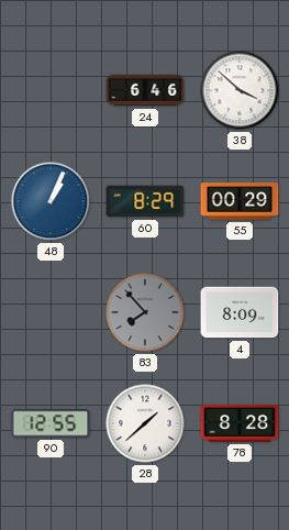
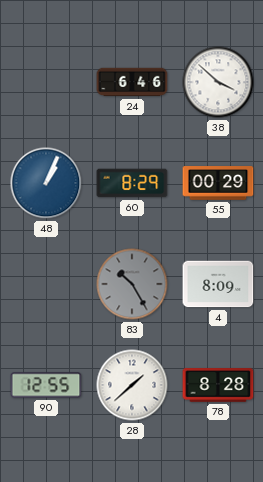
83: 7:53 -> 10:25
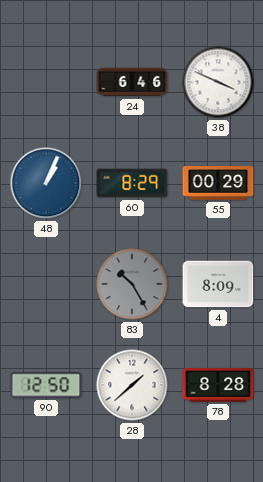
38: 3:52 -> 3:49
90: 12:55 -> 12:50
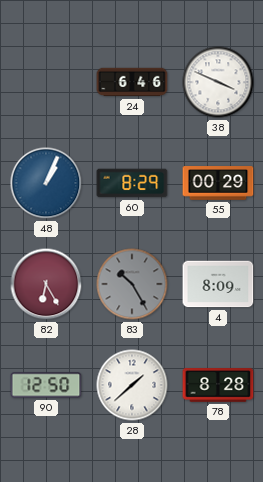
82: none -> 6:25
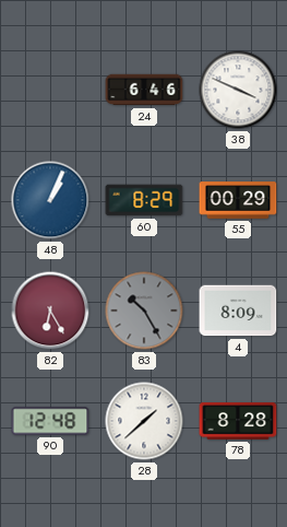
90: 12:50 -> 12:48
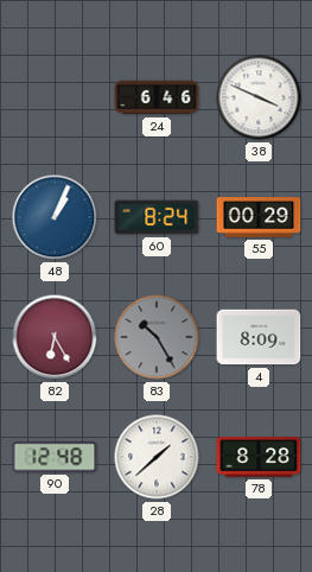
60: 8:29 -> 8:24
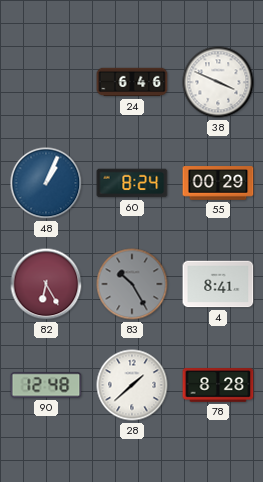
4: 8:09 -> 8:41
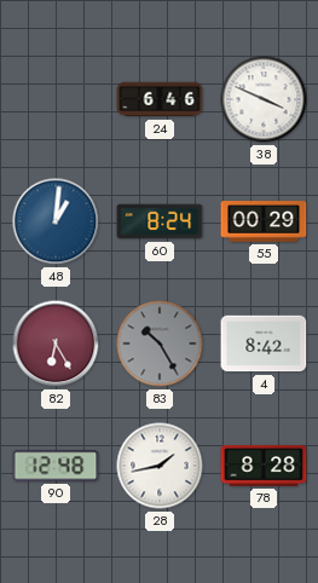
48: 1:04 -> 1:01
4: 8:41 -> 8:42
28: 1:38 -> 1:43
